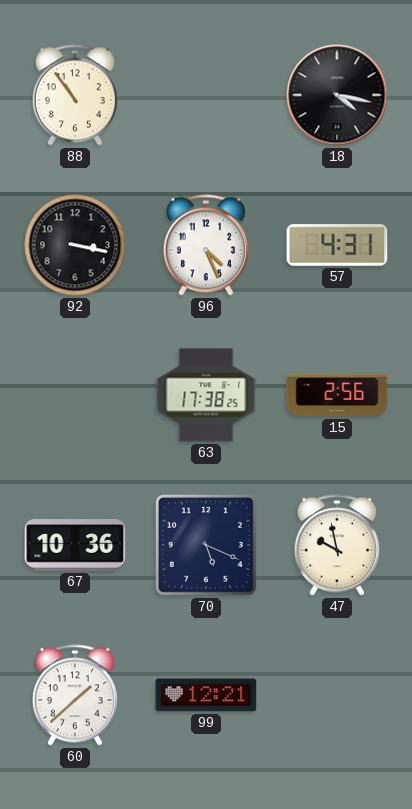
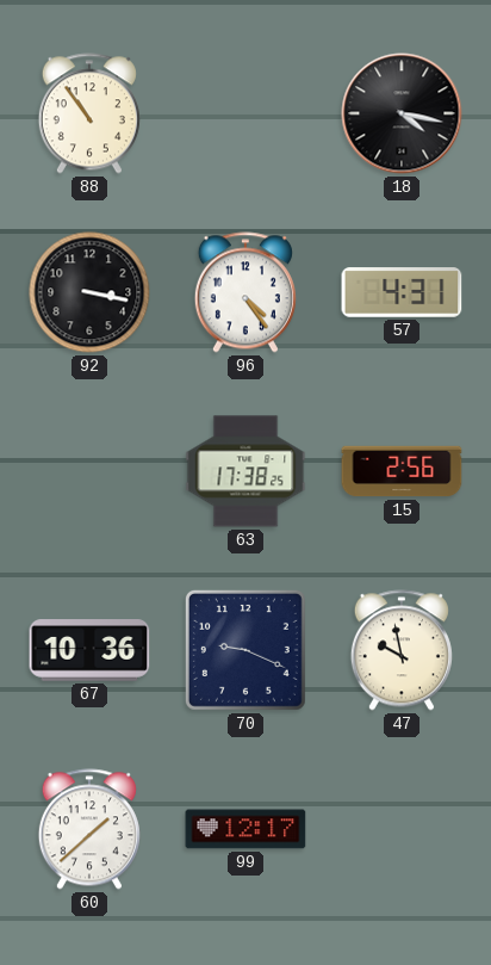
96: 4:26 -> 4:24
70: 5:19 -> 9:19
99: 12:21 -> 12:17
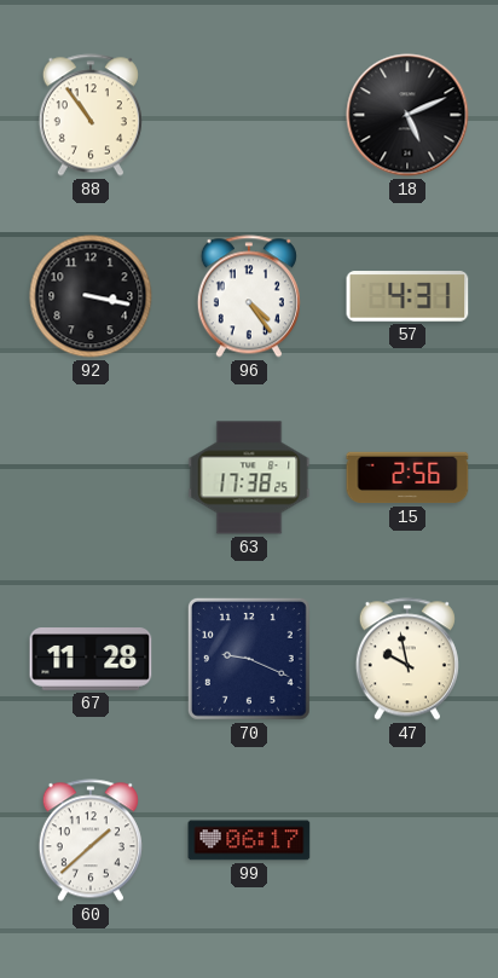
18: 4:17 -> 5:11
67: 10:36 -> 11:28
99: 12:17 -> 06:17
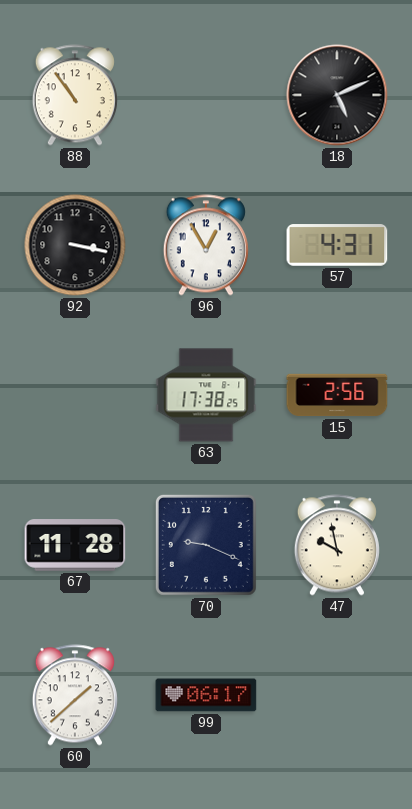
96: 4:24 -> 12:55
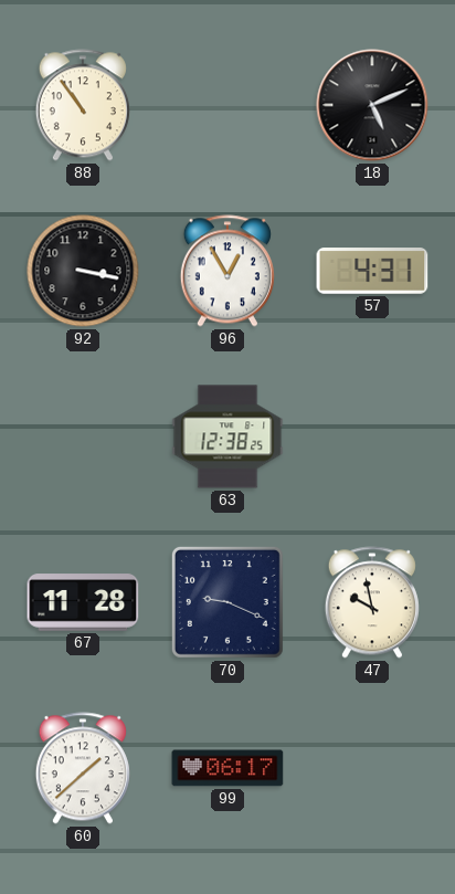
63: 17:38 -> 12:38
15: 2:56 -> none
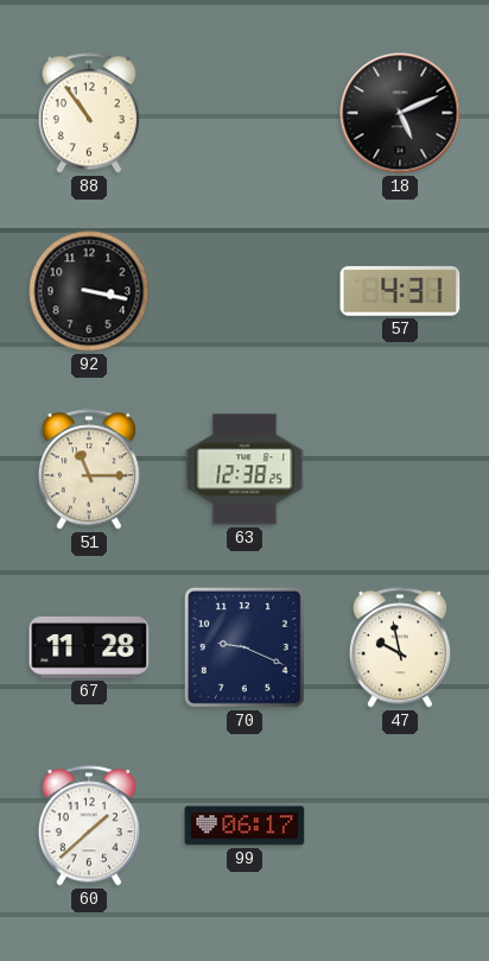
96: 12:55 -> none
51: none -> 11:15
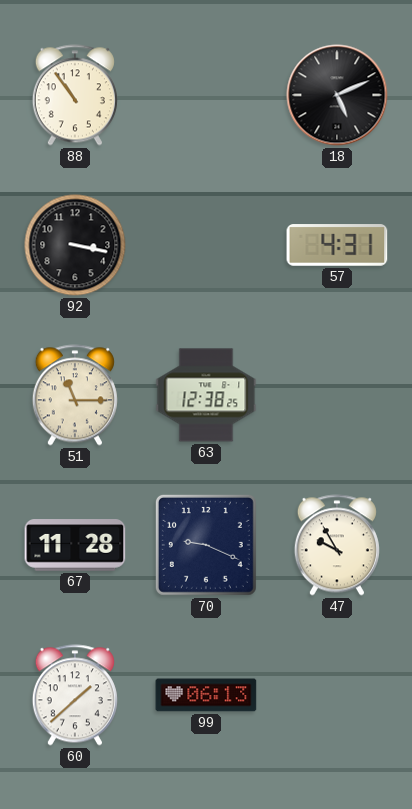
47: 9:58 -> 9:55
99: 06:17 -> 06:13
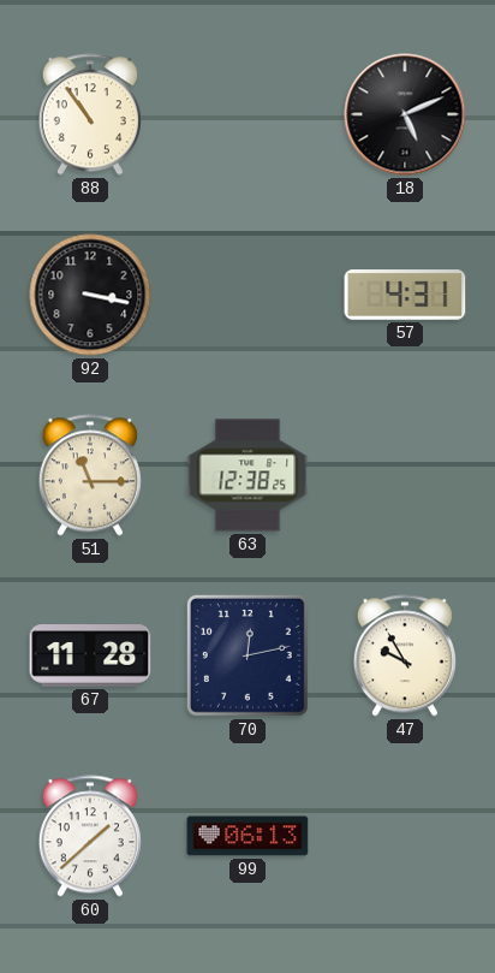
70: 9:19 -> 12:13
